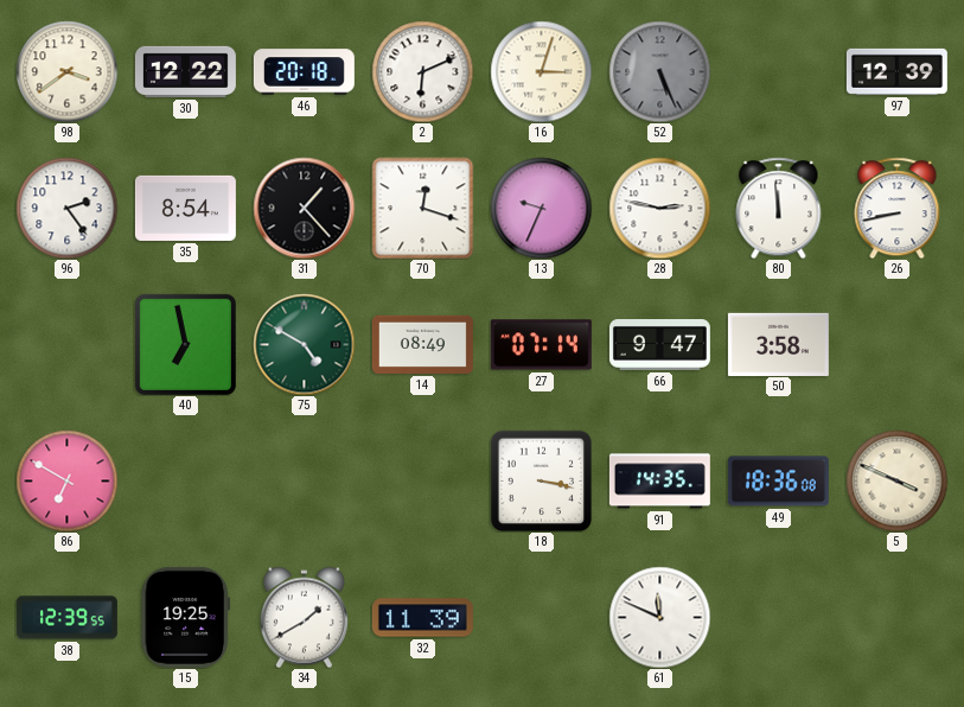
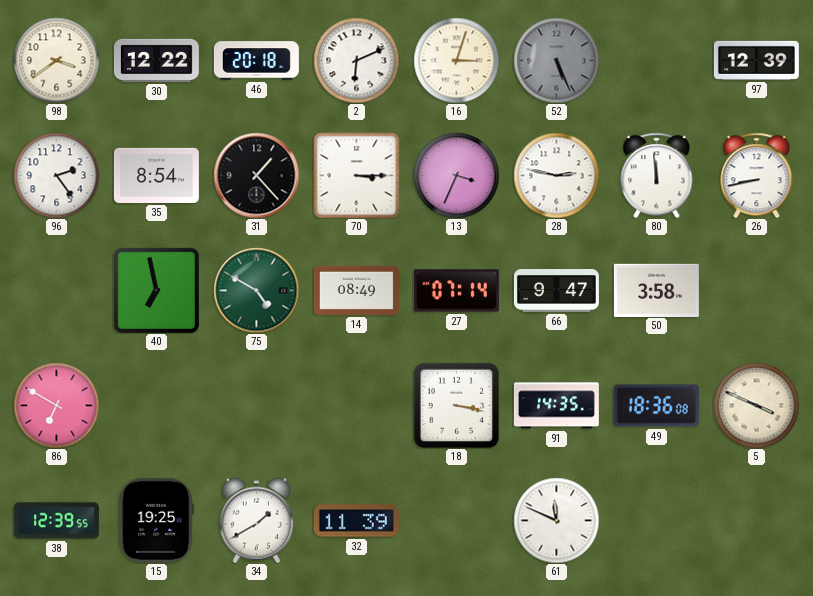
70: 12:18 -> 3:15
13: 9:34 -> 3:34
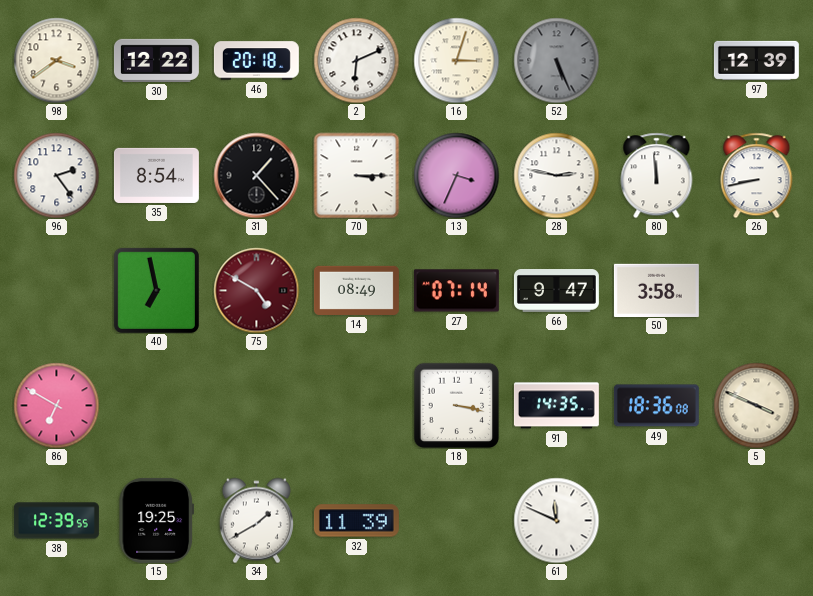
75 dial: green -> burgundy
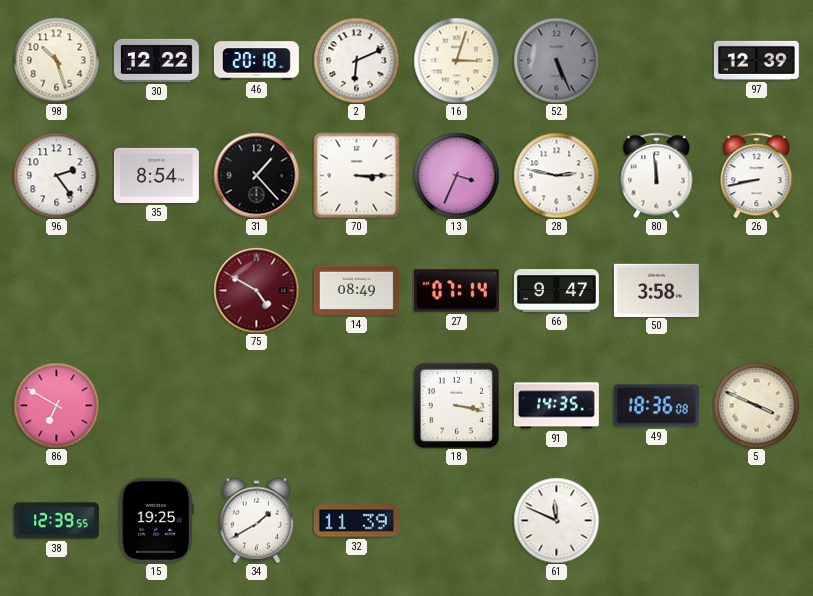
98: 3:39 -> 10:27
40: 6:58 -> none
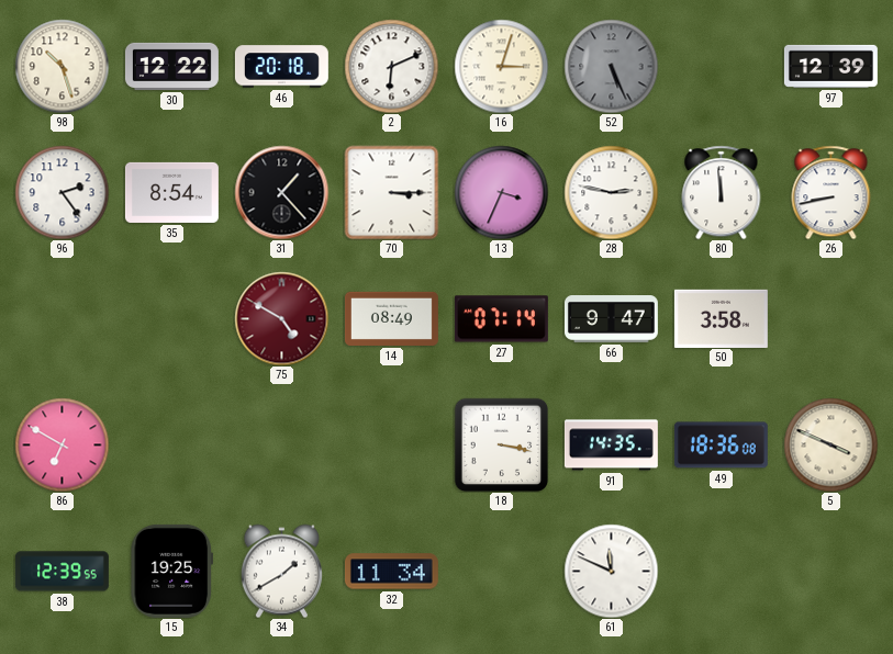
32: 11:39 -> 11:34
